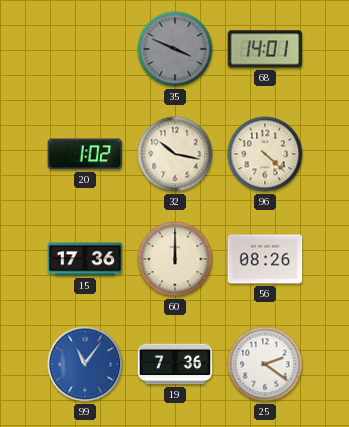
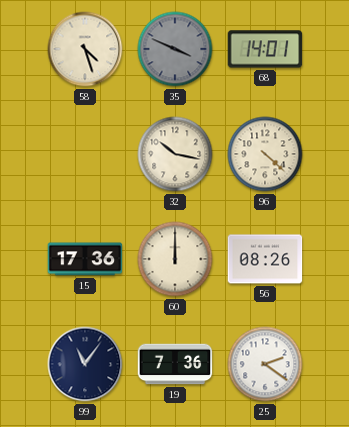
58: none -> 4:27
20: 1:02 -> none
99 dial: blue -> navy
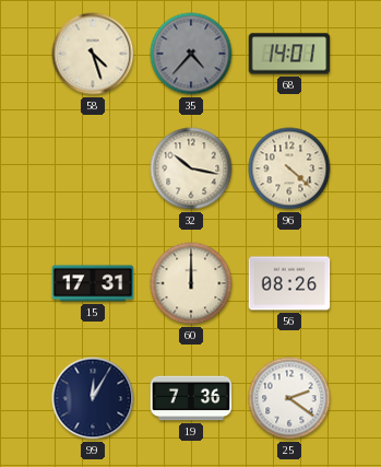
35: 3:49 -> 4:37
15: 17:36 -> 17:31
99: 11:06 -> 12:05
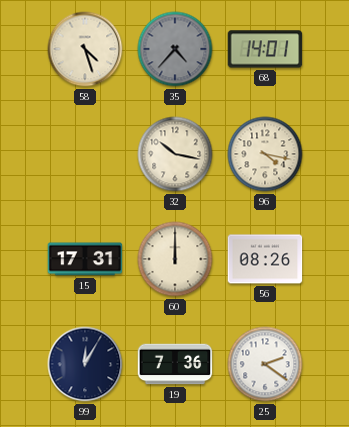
96: 4:22 -> 4:17
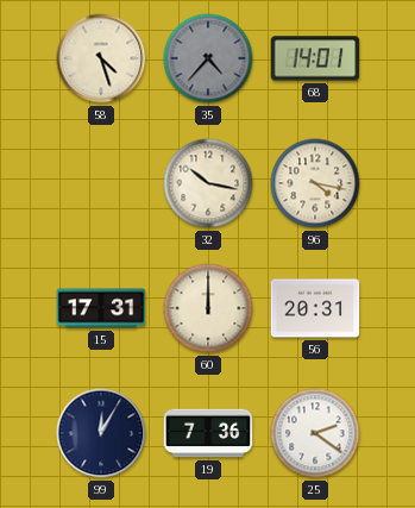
56: 08:26 -> 20:31
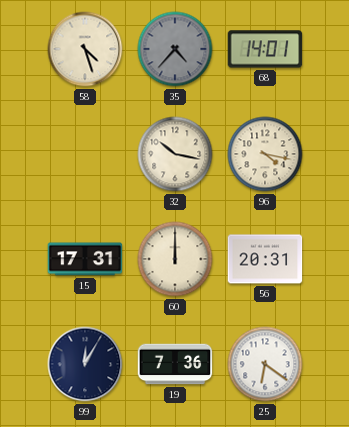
25: 2:21 -> 6:21
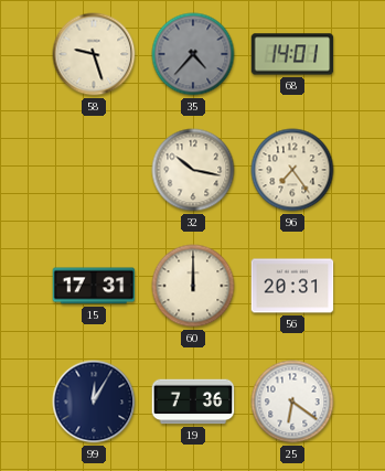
58: 4:27 -> 9:27
96: 4:17 -> 7:24
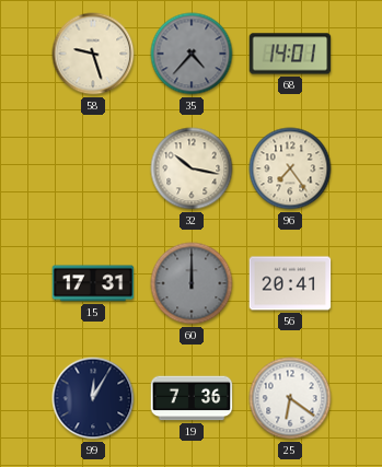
60 dial: cream -> grey
56: 20:31 -> 20:41
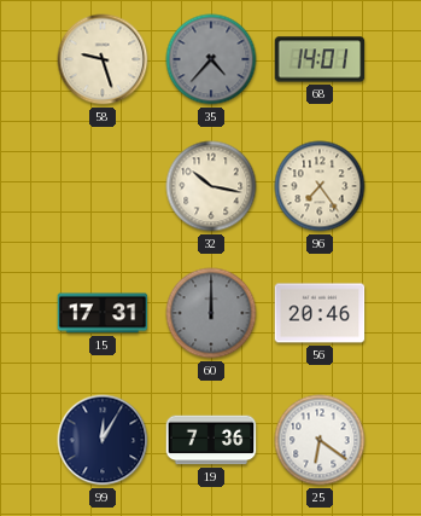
56: 20:41 -> 20:46
